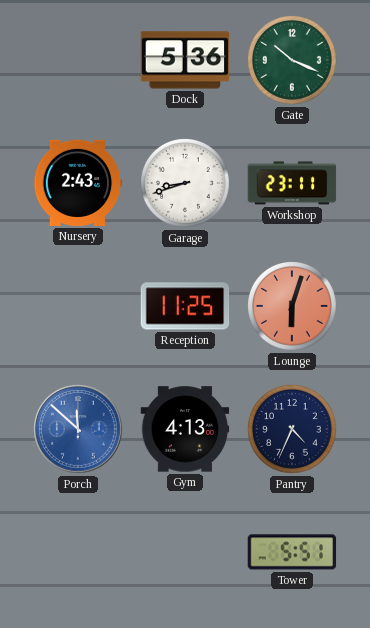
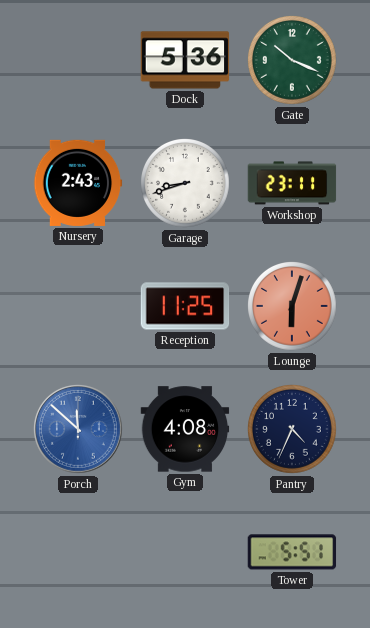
Gym: 4:13 -> 4:08
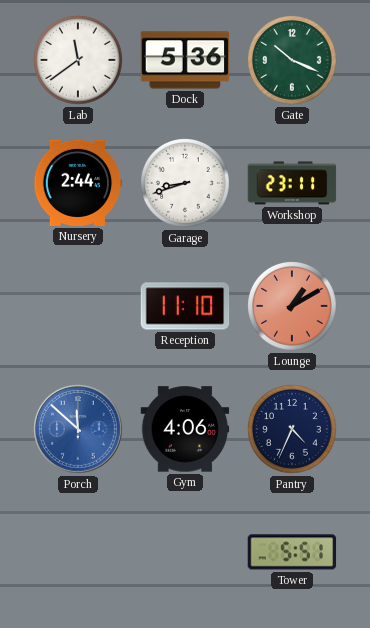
Lab: none -> 11:39
Nursery: 2:43 -> 2:44
Reception: 11:25 -> 11:10
Lounge: 6:03 -> 1:10
Gym: 4:08 -> 4:06
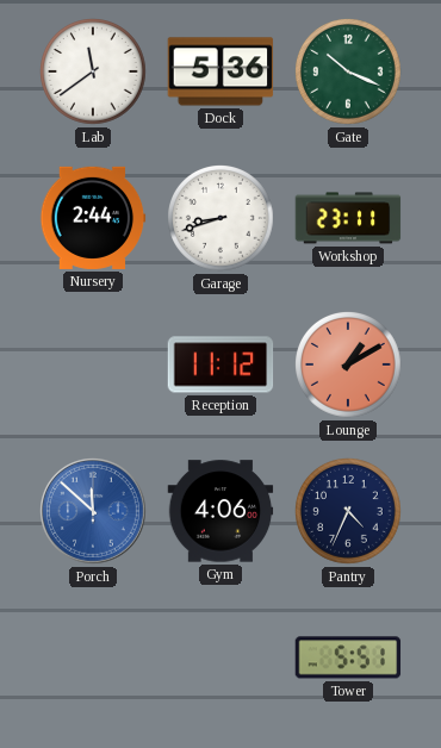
Reception: 11:10 -> 11:12
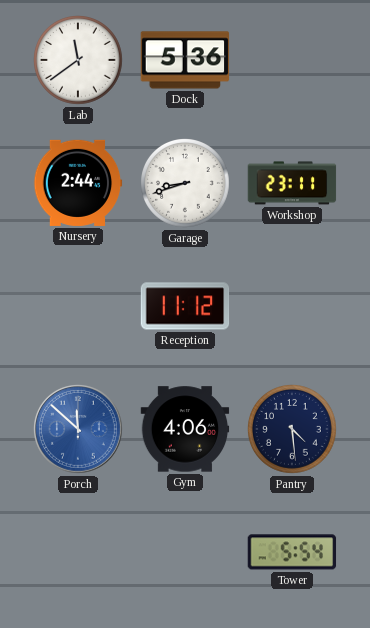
Gate: 10:19 -> none
Lounge: 1:10 -> none
Pantry: 4:34 -> 4:29
Tower: 5:51 -> 5:54
